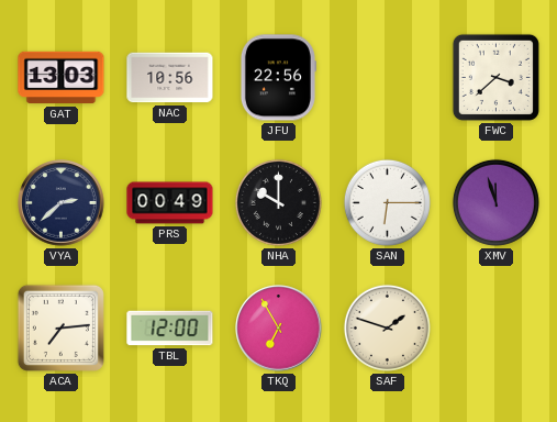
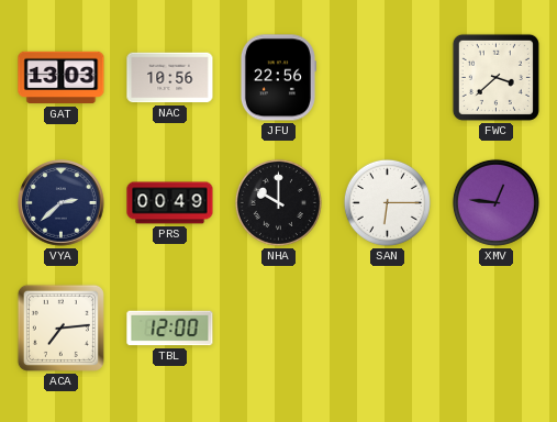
XMV: 11:57 -> 12:46
TKQ: 6:55 -> none
SAF: 1:48 -> none
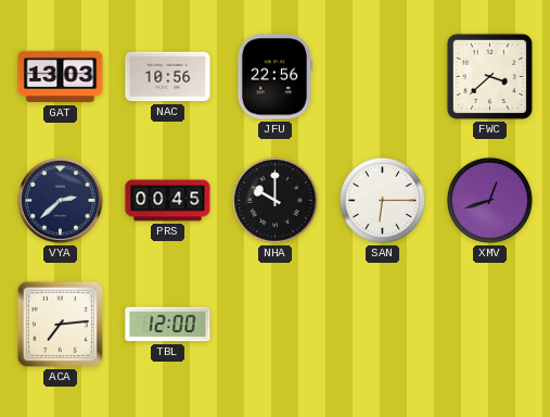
PRS: 00:49 -> 00:45
XMV: 12:46 -> 12:42
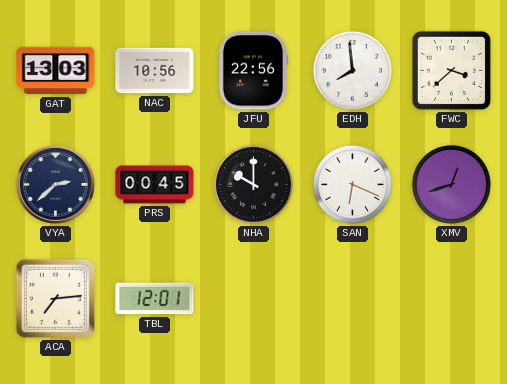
EDH: none -> 7:59
SAN: 6:15 -> 6:19
TBL: 12:00 -> 12:01
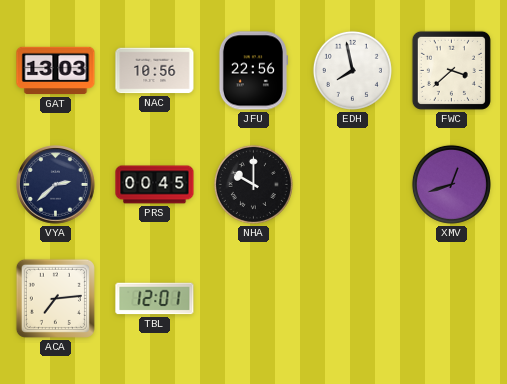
EDH: 7:59 -> 7:58
SAN: 6:19 -> none
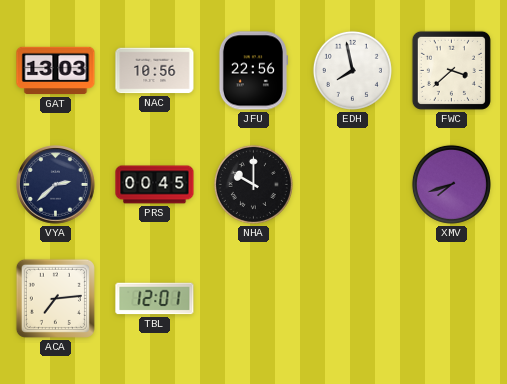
XMV: 12:42 -> 7:42
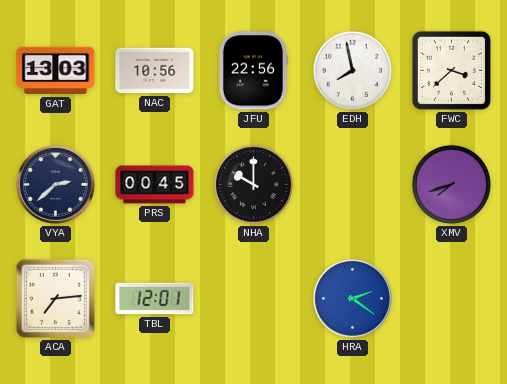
HRA: none -> 2:21
